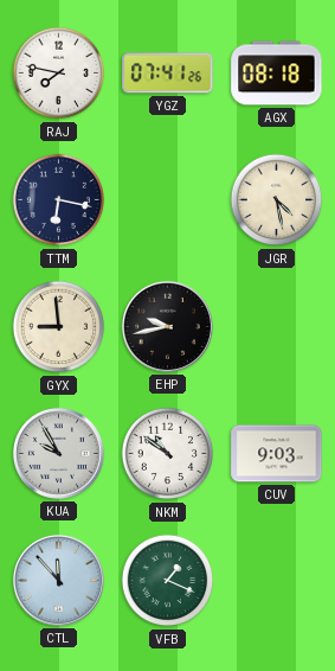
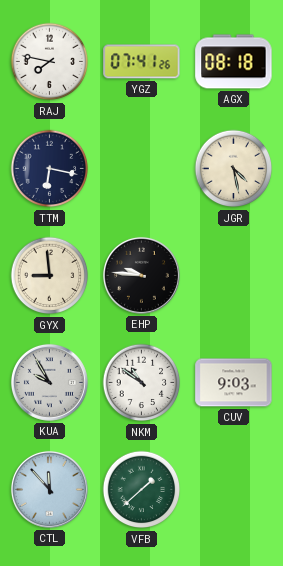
EHP: 9:43 -> 9:46
VFB: 1:19 -> 1:38
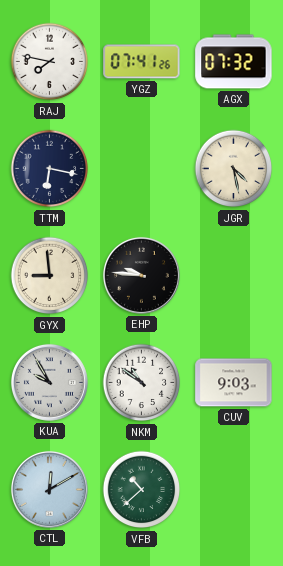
AGX: 08:18 -> 07:32
CTL: 11:53 -> 12:10
VFB: 1:38 -> 10:38
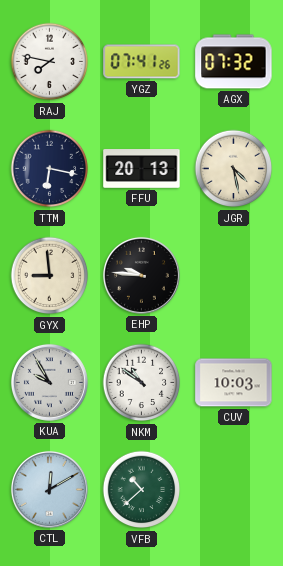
FFU: none -> 20:13
CUV: 9:03 -> 10:03
